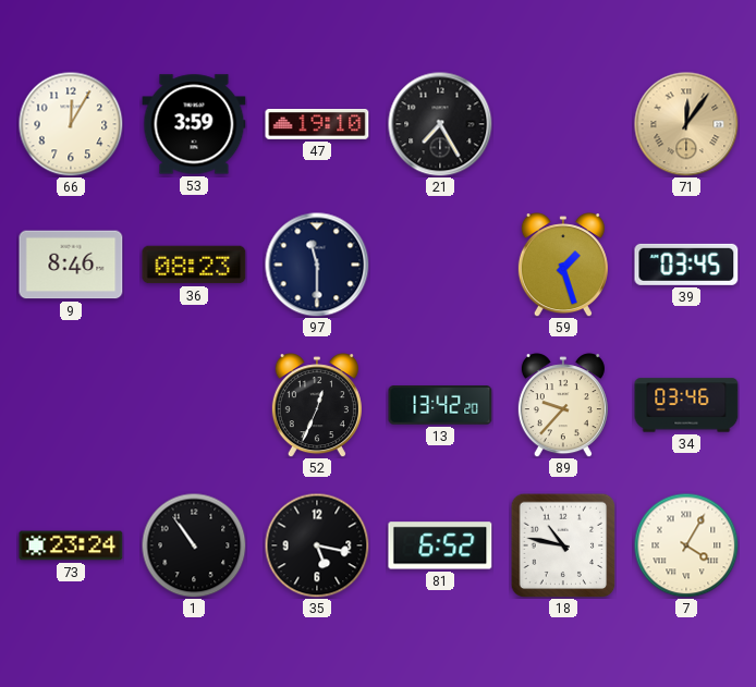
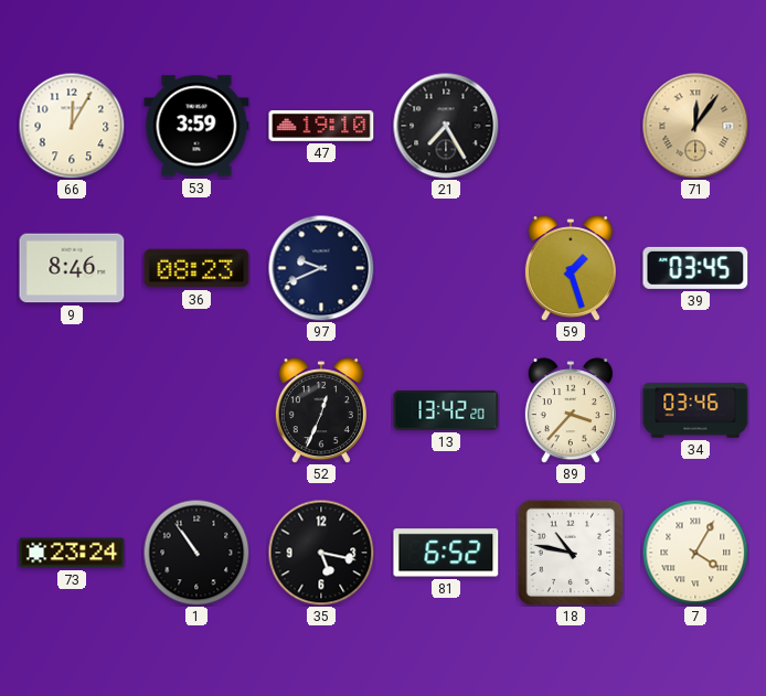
97: 11:30 -> 9:41
89: 9:37 -> 3:37
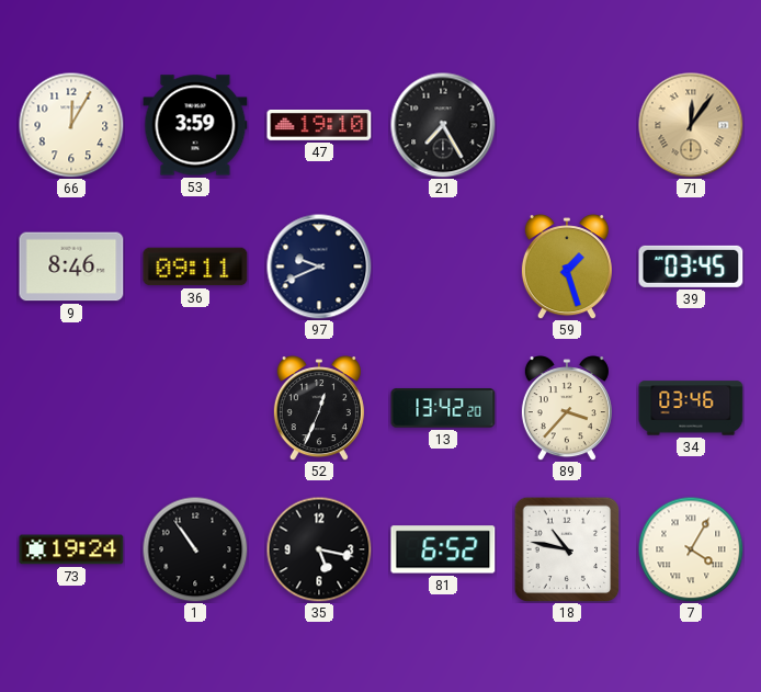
36: 08:23 -> 09:11
73: 23:24 -> 19:24
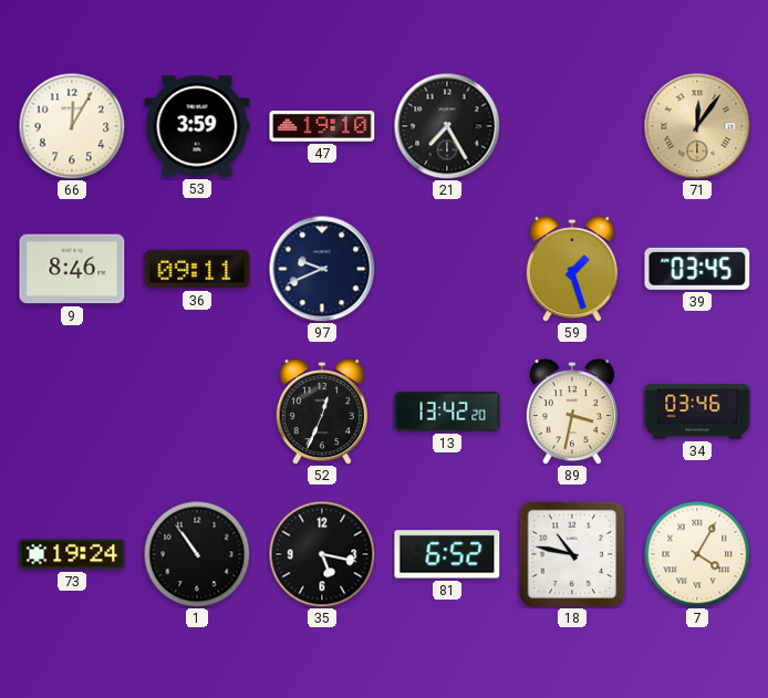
89: 3:37 -> 3:32
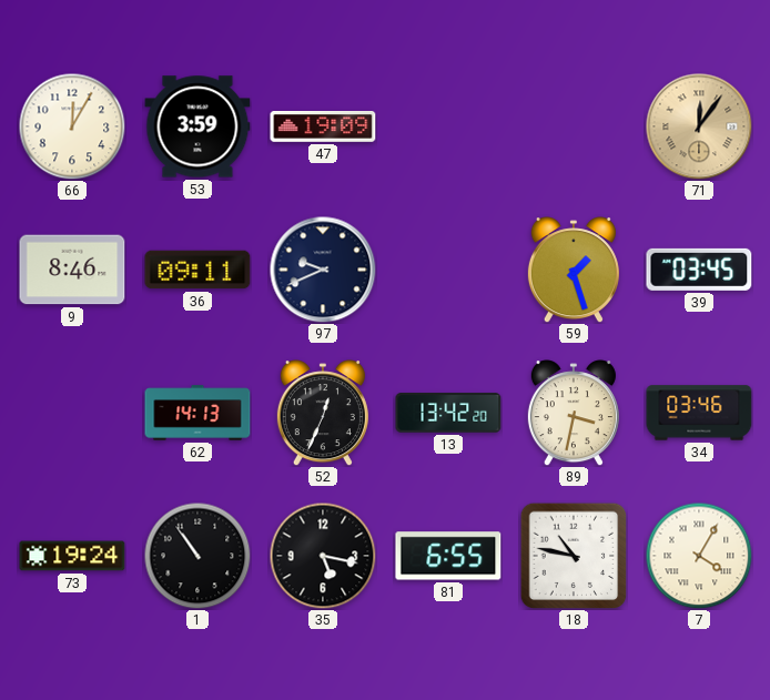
47: 19:10 -> 19:09
21: 7:25 -> none
62: none -> 14:13
81: 6:52 -> 6:55
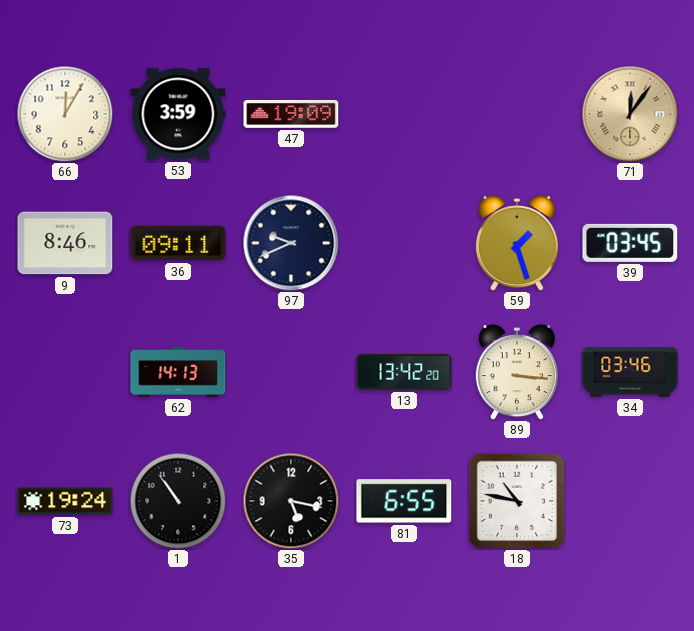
52: 12:34 -> none
89: 3:32 -> 3:16
7: 4:05 -> none
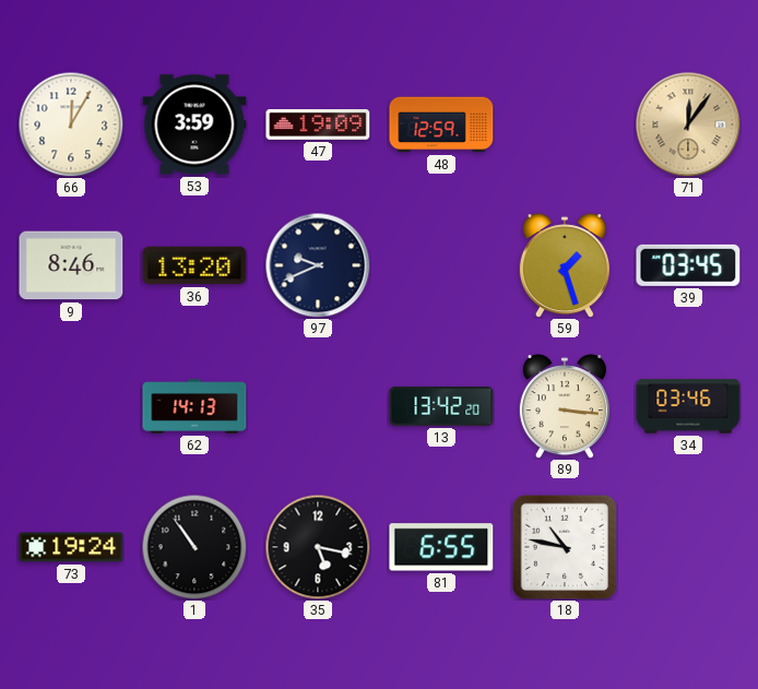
48: none -> 12:59
36: 09:11 -> 13:20
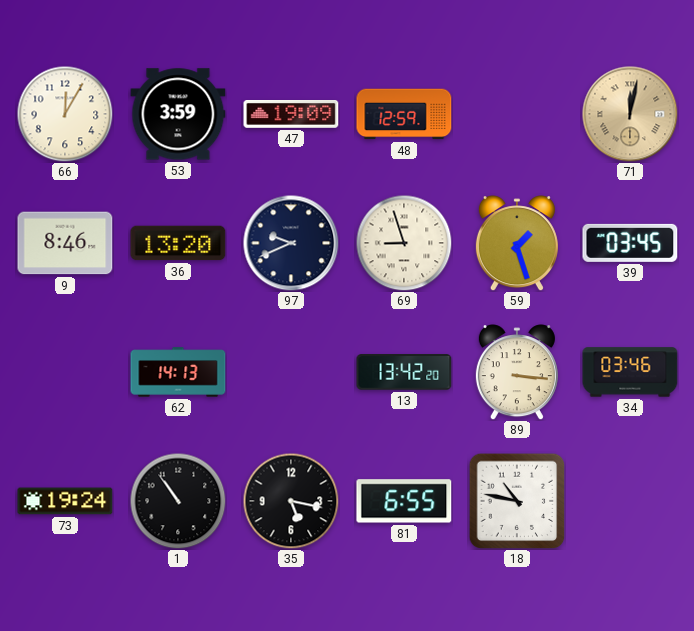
71: 12:06 -> 12:02
69: none -> 8:57
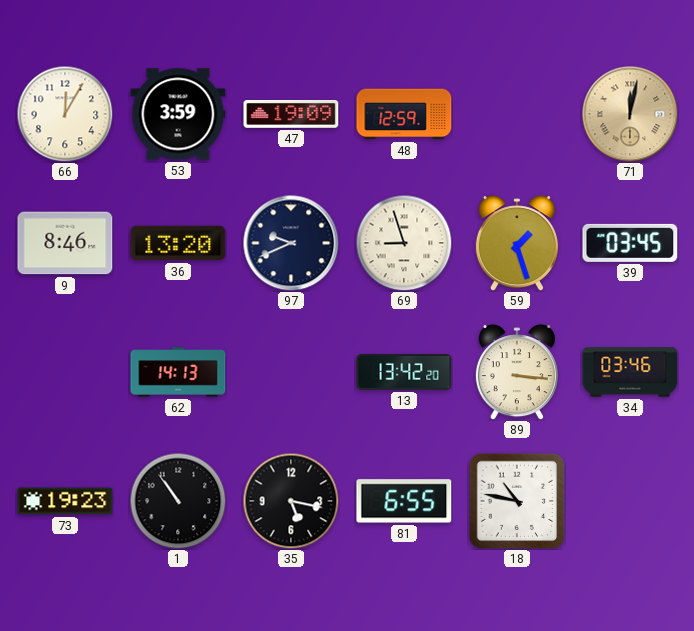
73: 19:24 -> 19:23
